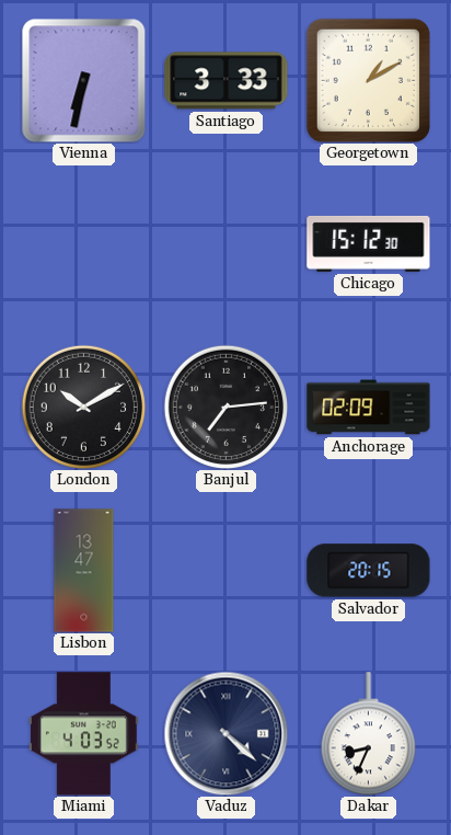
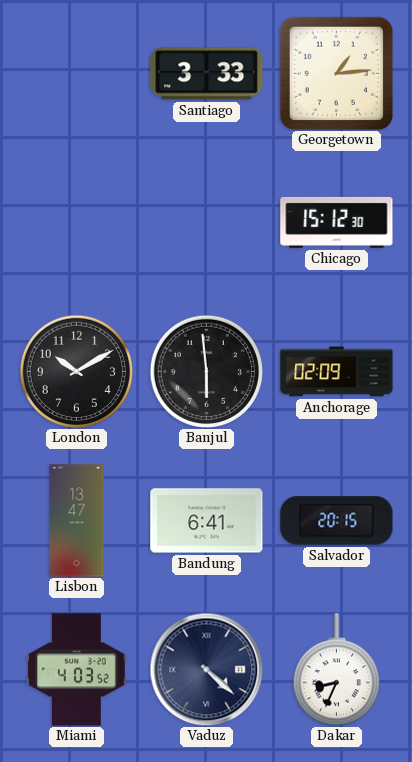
Vienna: 6:32 -> none
Georgetown: 1:10 -> 1:14
Banjul: 7:14 -> 5:59
Bandung: none -> 6:41
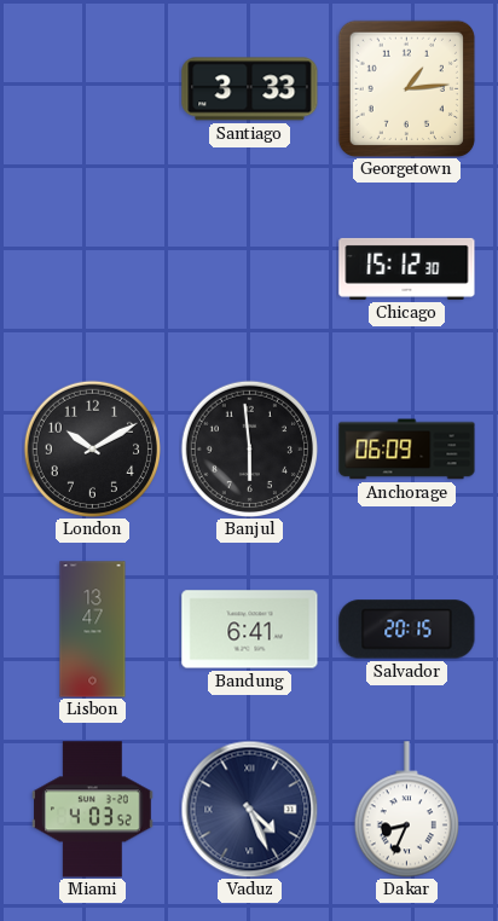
Anchorage: 02:09 -> 06:09
Vaduz: 4:22 -> 4:26
